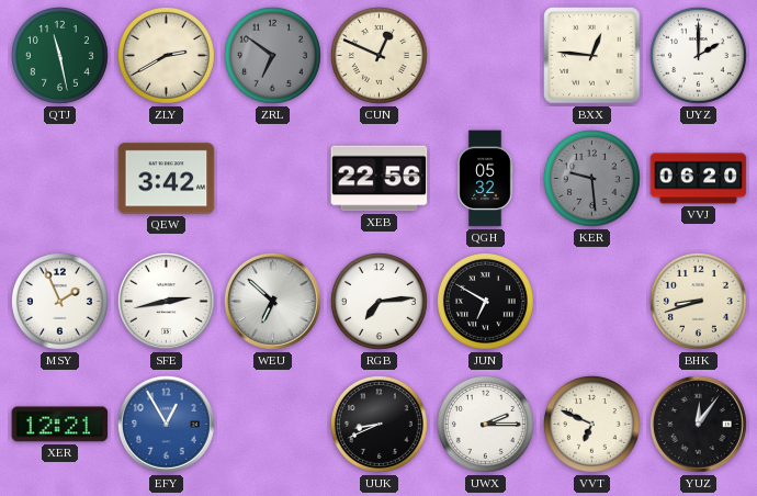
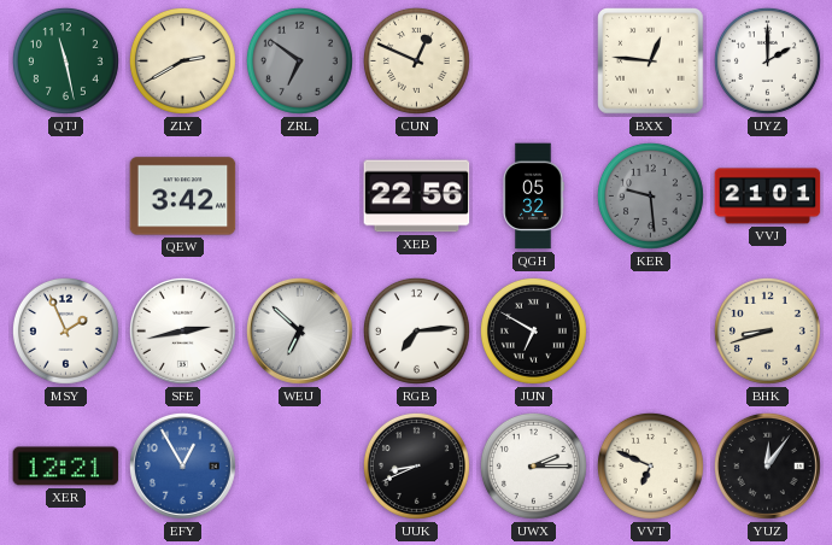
VVJ: 06:20 -> 21:01
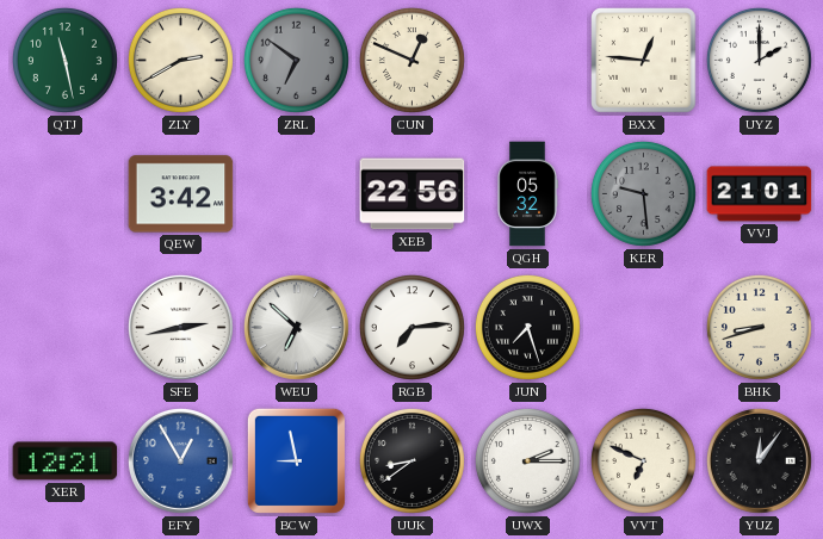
MSY: 1:56 -> none
JUN: 6:50 -> 7:27
BCW: none -> 8:58
UUK: 8:41 -> 8:39
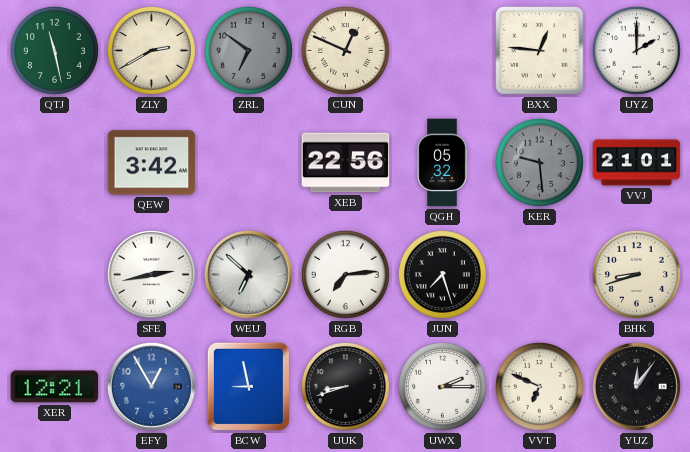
UUK: 8:39 -> 8:42
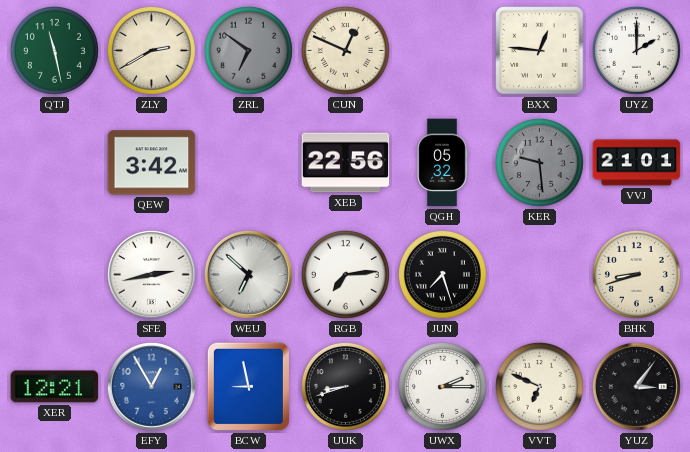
YUZ: 12:06 -> 3:06
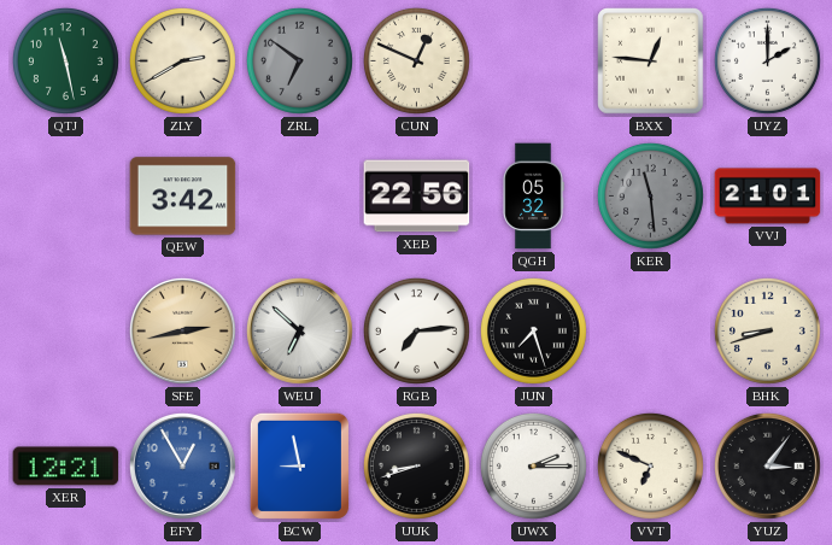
KER: 9:29 -> 11:29
SFE dial: white -> champagne
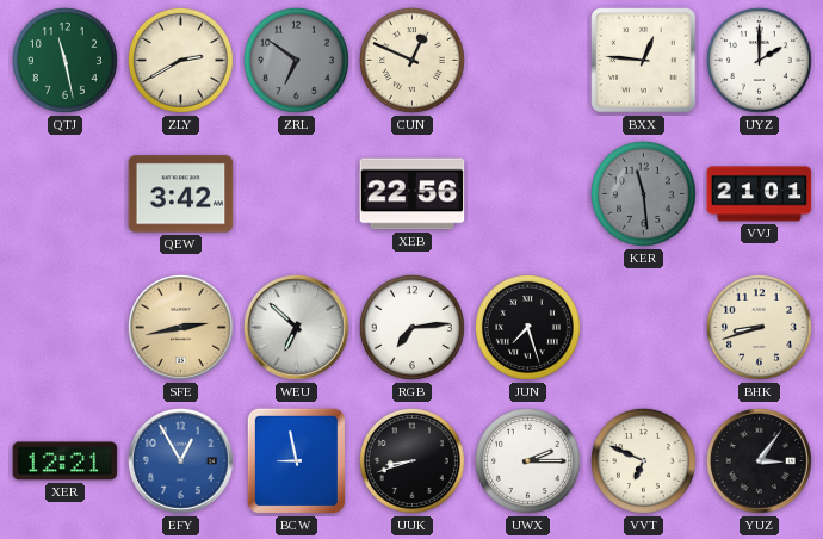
QGH: 05:32 -> none
